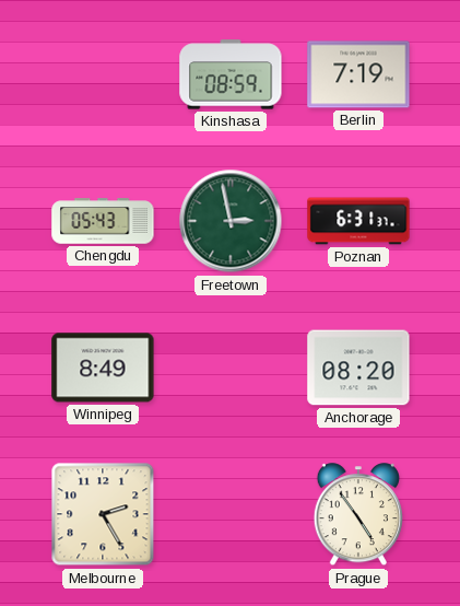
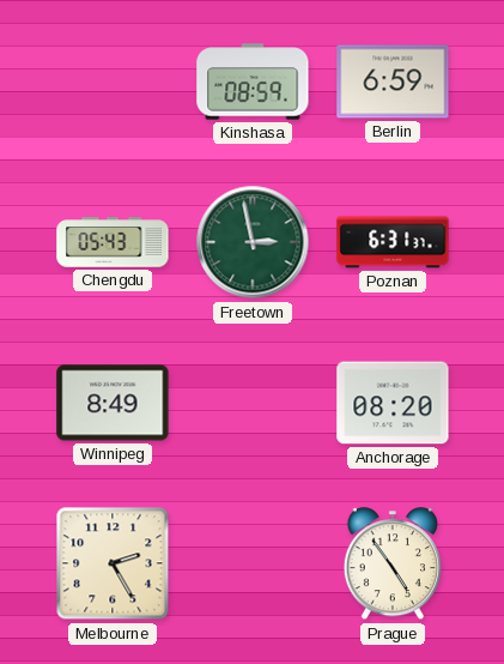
Berlin: 7:19 -> 6:59
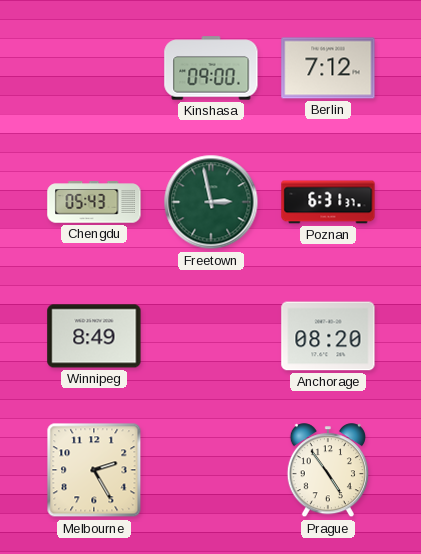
Kinshasa: 08:59 -> 09:00
Berlin: 6:59 -> 7:12
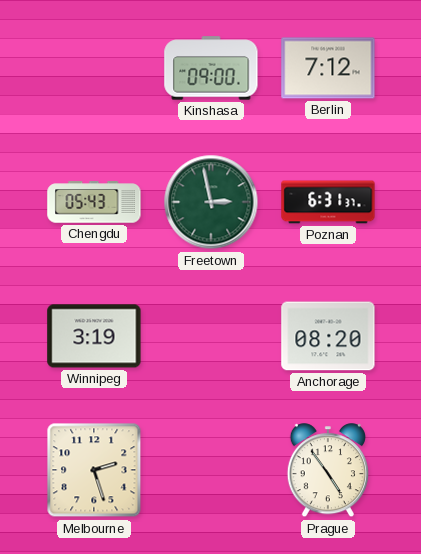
Winnipeg: 8:49 -> 3:19
Melbourne: 2:25 -> 2:27
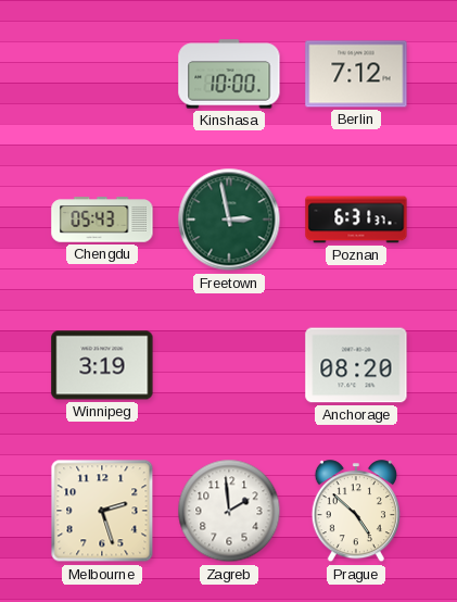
Kinshasa: 09:00 -> 10:00
Zagreb: none -> 1:59
Prague: 4:54 -> 4:52
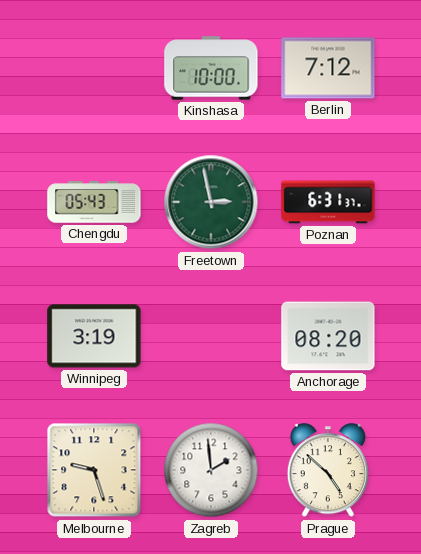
Melbourne: 2:27 -> 9:27
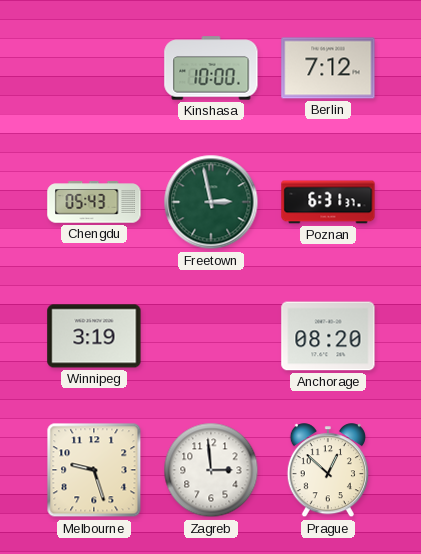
Zagreb: 1:59 -> 2:59
Prague: 4:52 -> 12:52
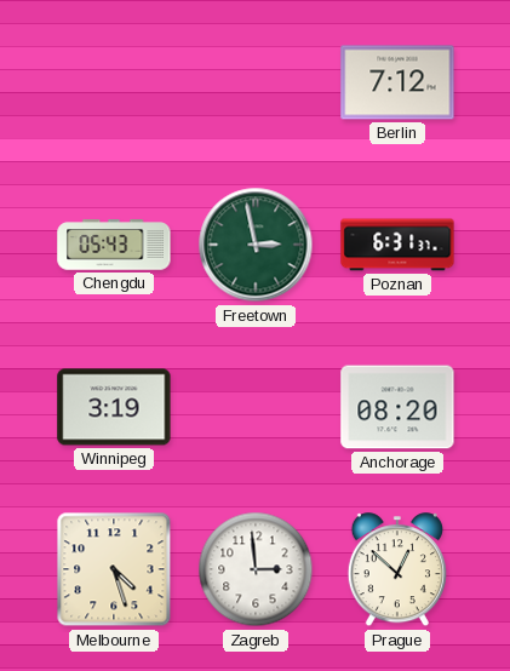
Kinshasa: 10:00 -> none
Melbourne: 9:27 -> 4:27
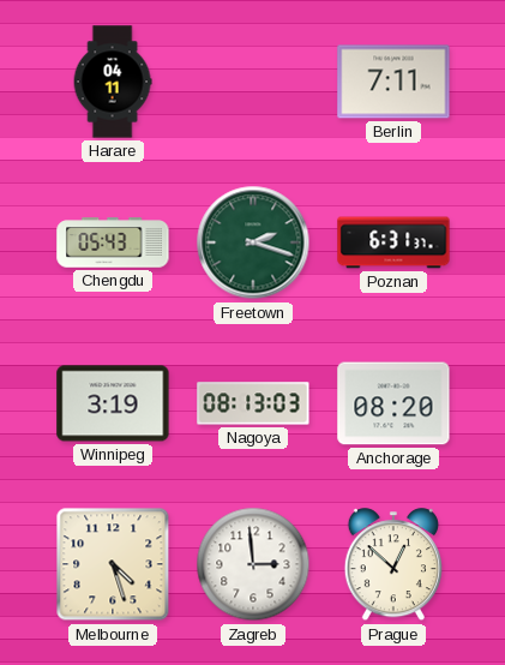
Harare: none -> 04:11
Berlin: 7:12 -> 7:11
Freetown: 2:58 -> 2:18
Nagoya: none -> 08:13
